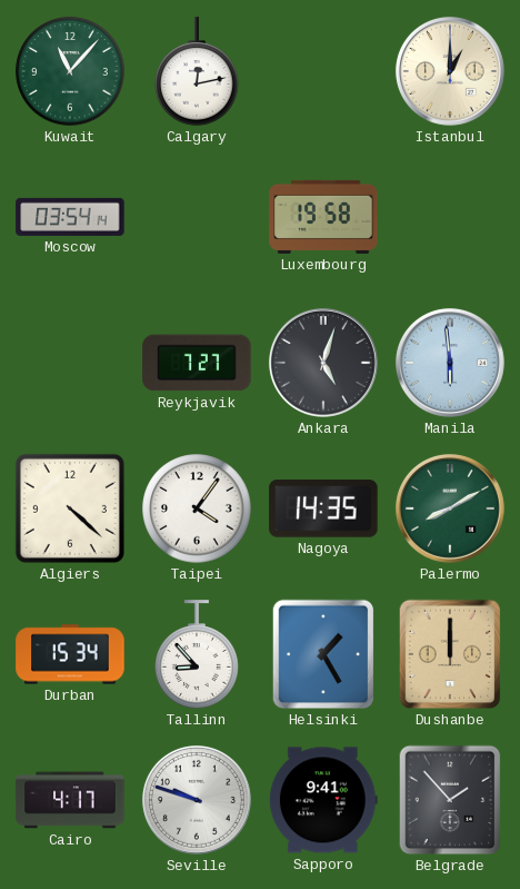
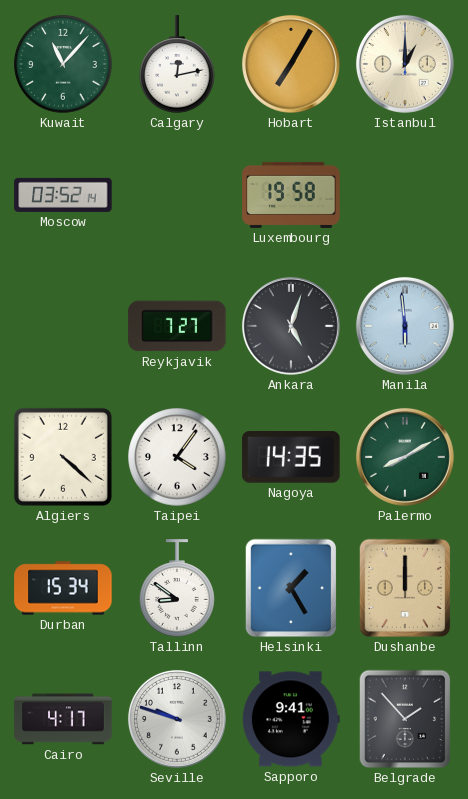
Hobart: none -> 7:05
Moscow: 03:54 -> 03:52
Tallinn: 8:53 -> 8:51
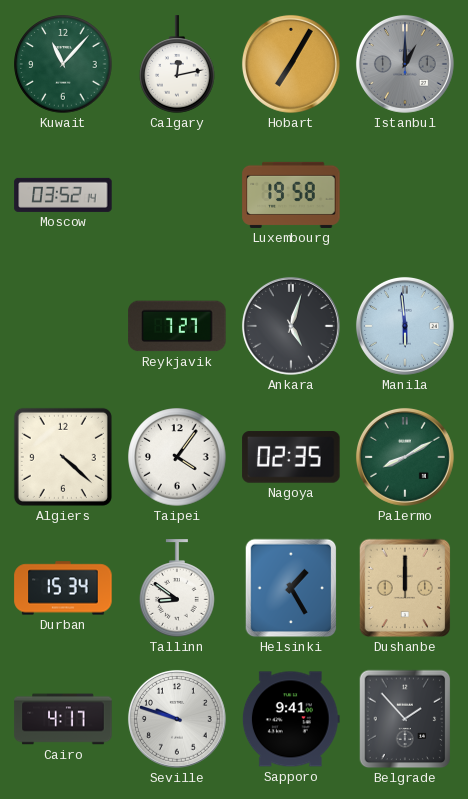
Istanbul dial: cream -> grey
Nagoya: 14:35 -> 02:35
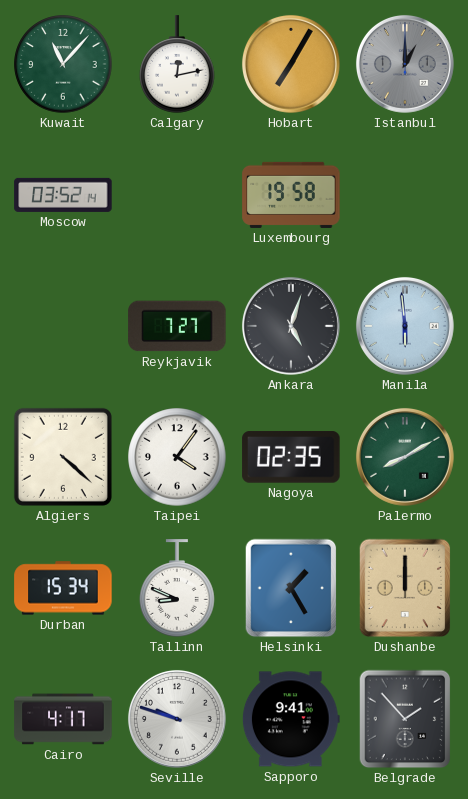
Tallinn: 8:51 -> 8:49
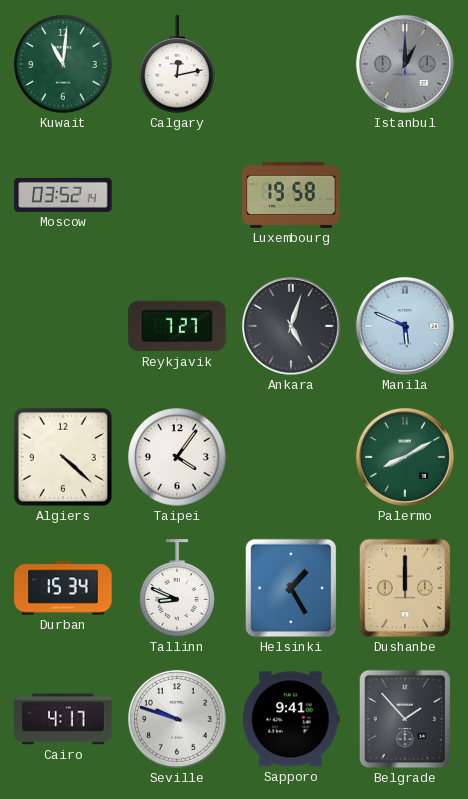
Kuwait: 11:07 -> 11:01
Hobart: 7:05 -> none
Manila: 5:59 -> 5:49
Nagoya: 02:35 -> none
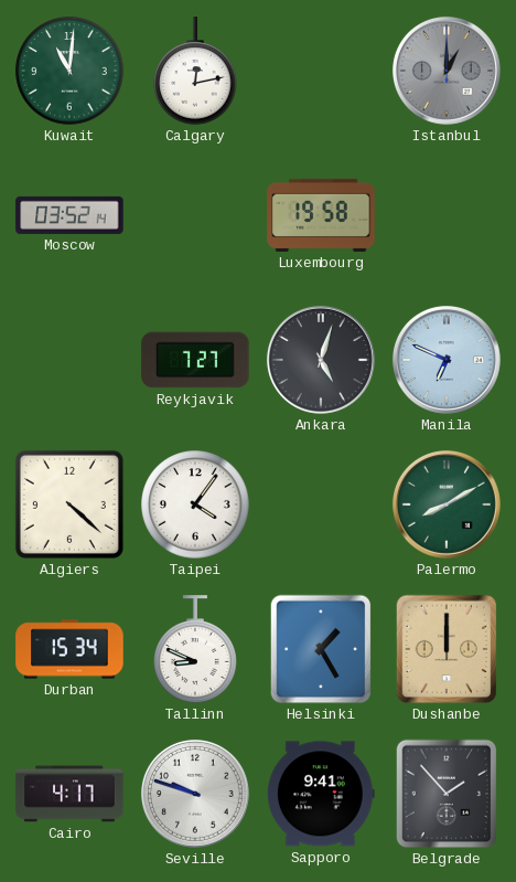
Manila: 5:49 -> 6:49
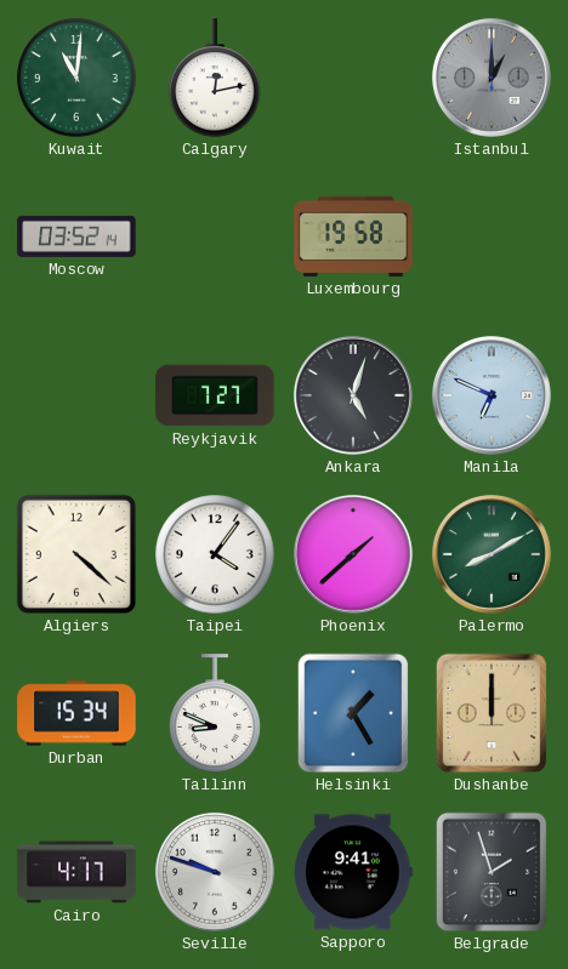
Phoenix: none -> 1:38
Belgrade: 1:53 -> 1:57
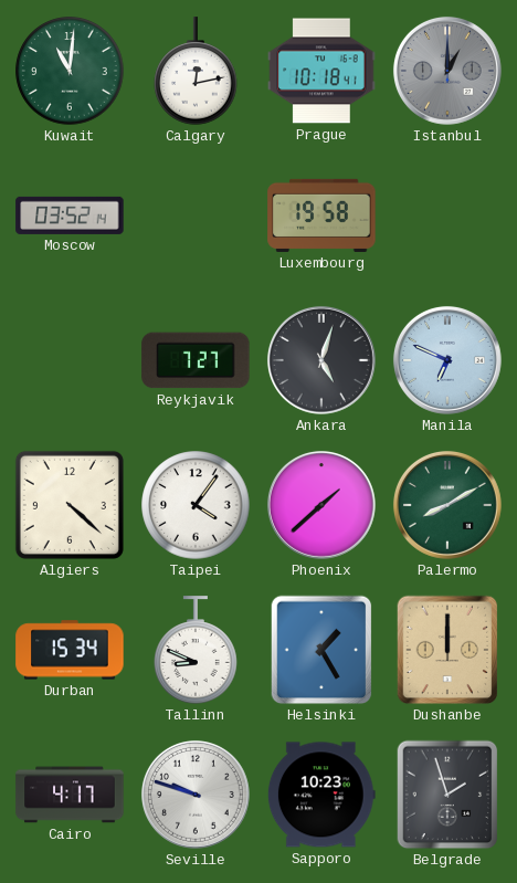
Prague: none -> 10:18
Sapporo: 9:41 -> 10:23
